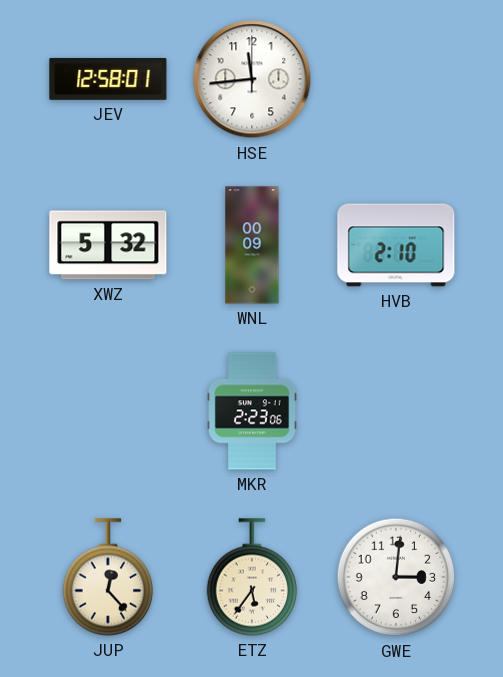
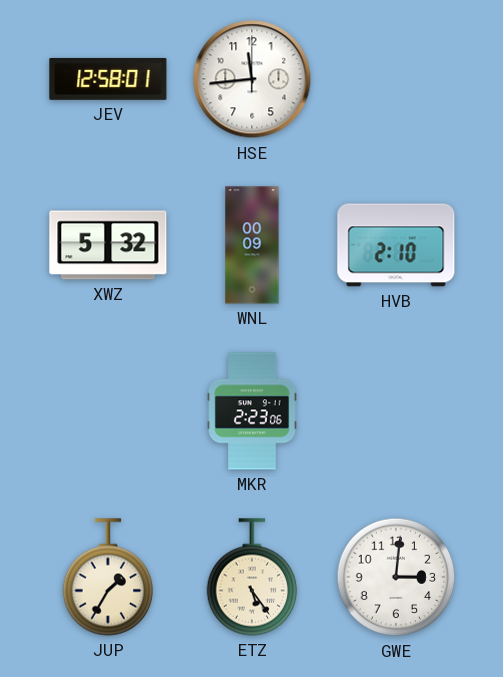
JUP: 12:23 -> 1:35
ETZ: 5:36 -> 5:24
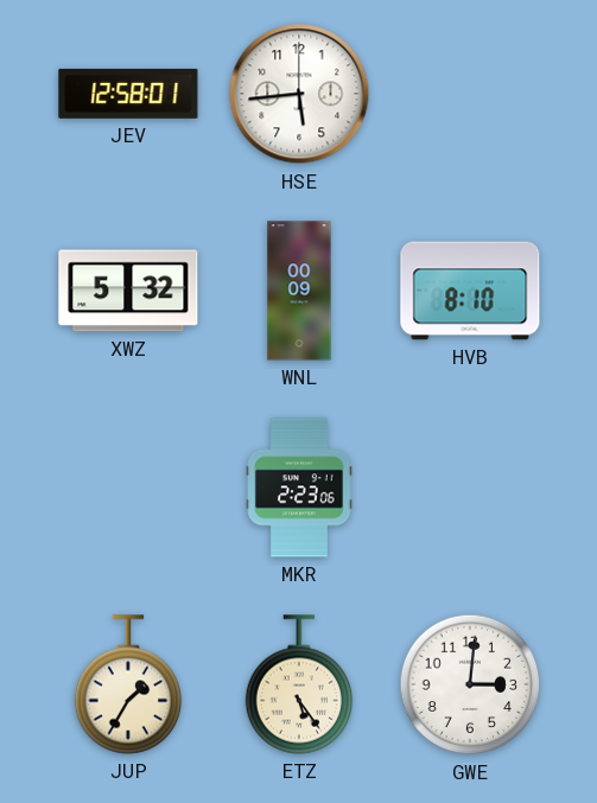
HSE: 11:44 -> 5:44
HVB: 2:10 -> 8:10
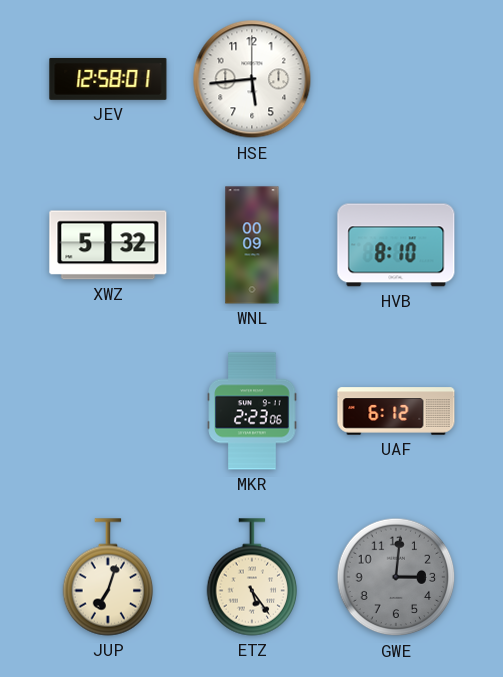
UAF: none -> 6:12
JUP: 1:35 -> 7:03
GWE dial: white -> grey
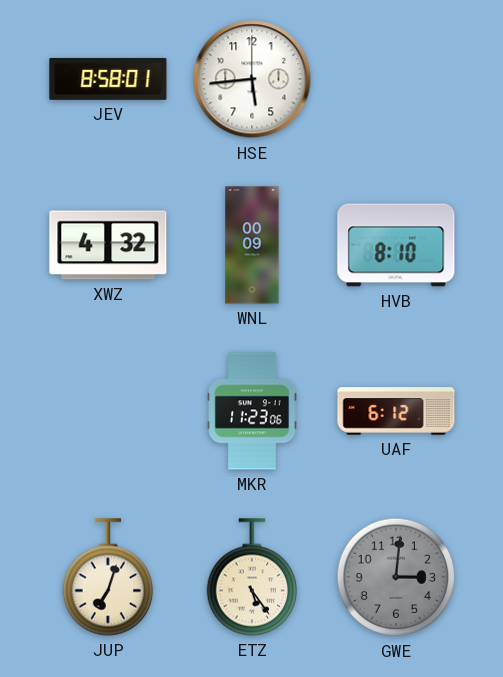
JEV: 12:58 -> 8:58
XWZ: 5:32 -> 4:32
MKR: 2:23 -> 11:23
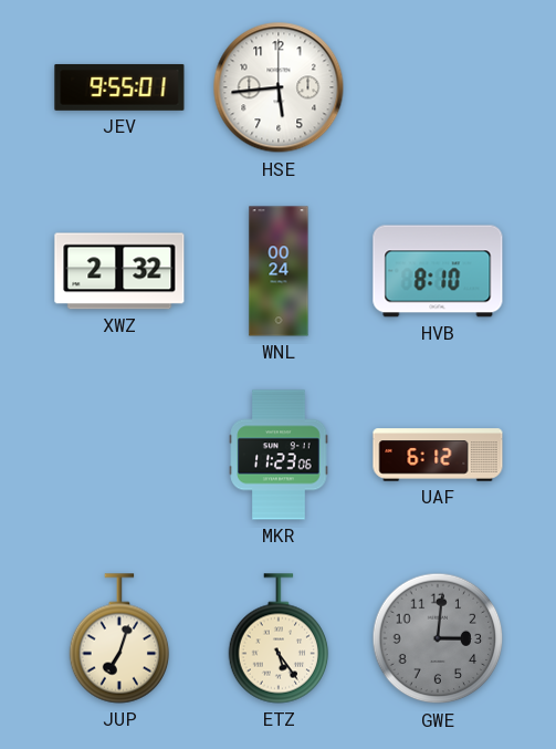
JEV: 8:58 -> 9:55
XWZ: 4:32 -> 2:32
WNL: 00:09 -> 00:24
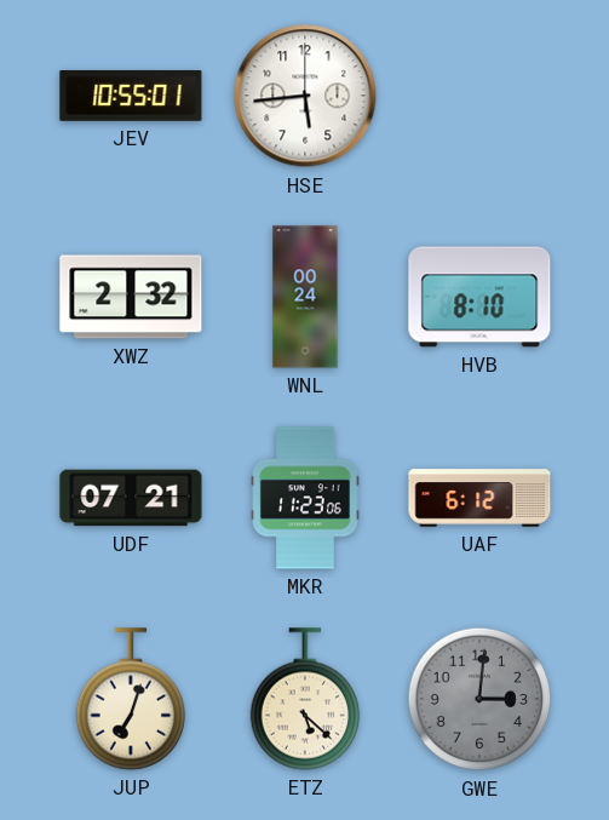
JEV: 9:55 -> 10:55
UDF: none -> 07:21
ETZ: 5:24 -> 5:22
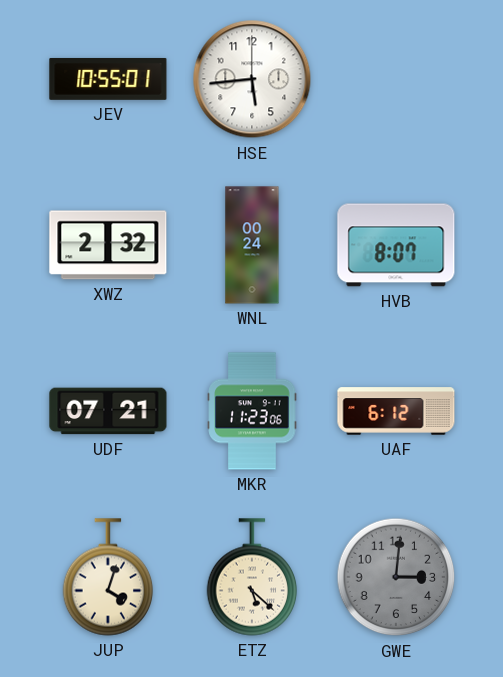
HVB: 8:10 -> 8:07
JUP: 7:03 -> 4:03
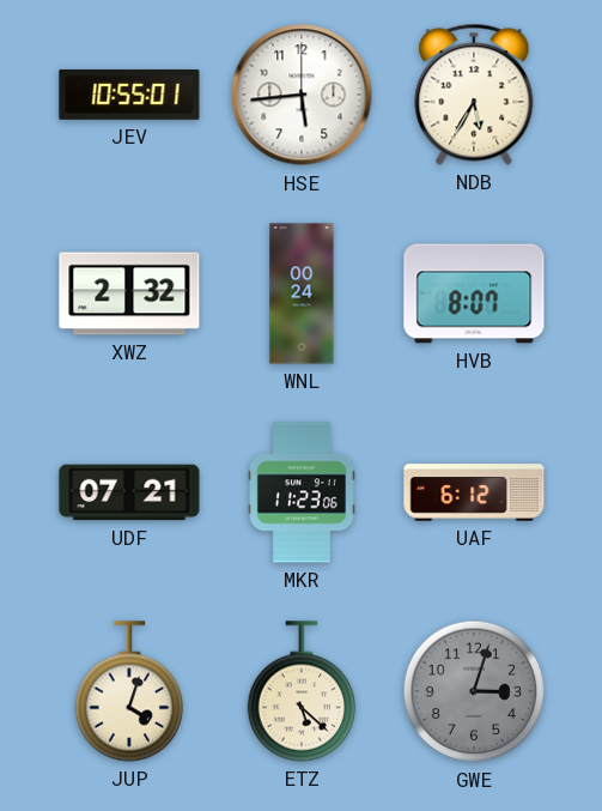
NDB: none -> 5:35
GWE: 3:01 -> 3:03
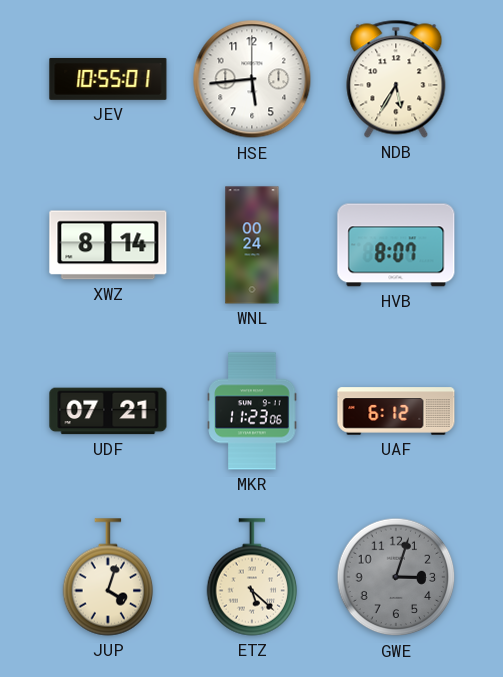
XWZ: 2:32 -> 8:14
